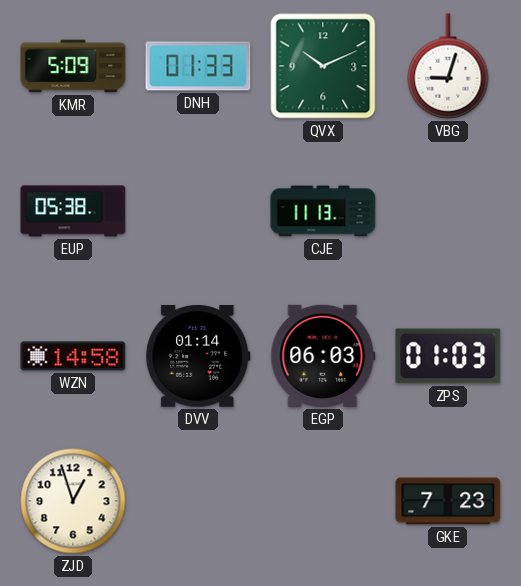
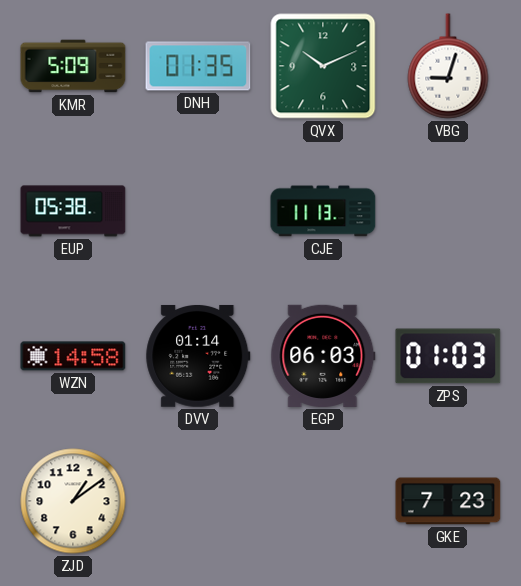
DNH: 01:33 -> 01:35
ZJD: 12:57 -> 1:09
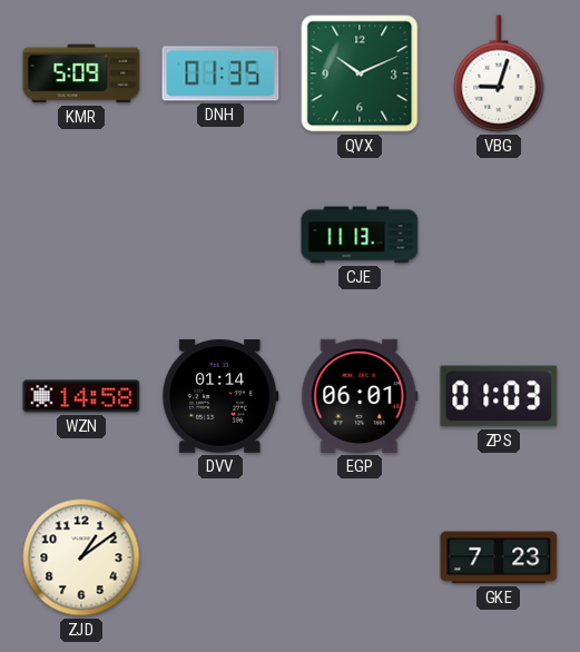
EUP: 05:38 -> none
EGP: 06:03 -> 06:01
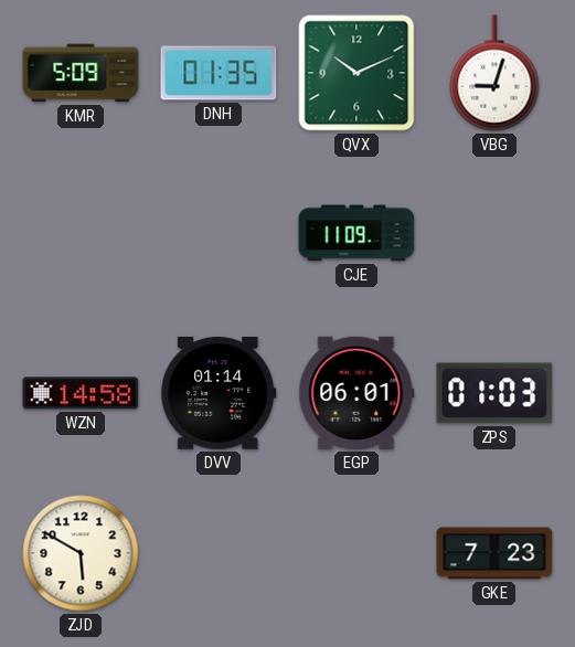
CJE: 11:13 -> 11:09
ZJD: 1:09 -> 5:50
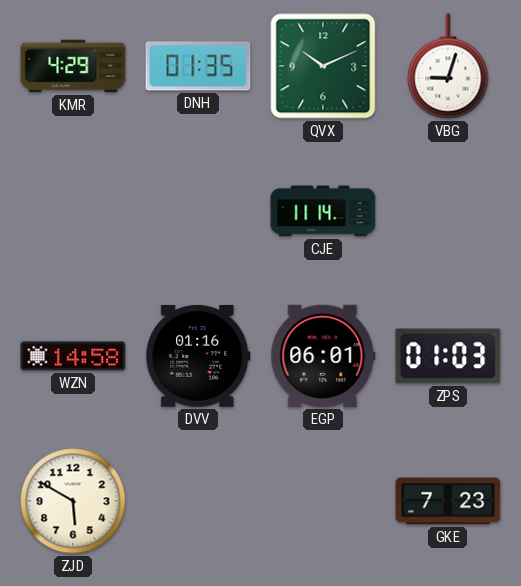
KMR: 5:09 -> 4:29
CJE: 11:09 -> 11:14
DVV: 01:14 -> 01:16
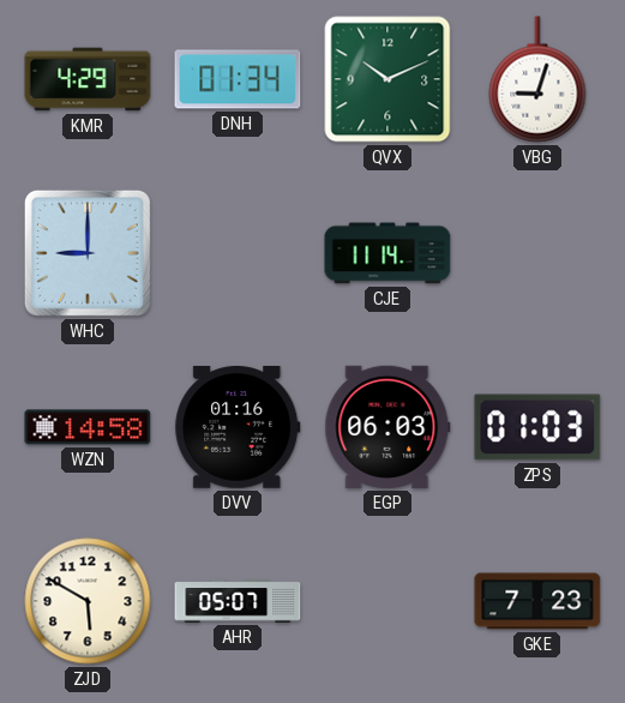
DNH: 01:35 -> 01:34
WHC: none -> 9:00
EGP: 06:01 -> 06:03
AHR: none -> 05:07
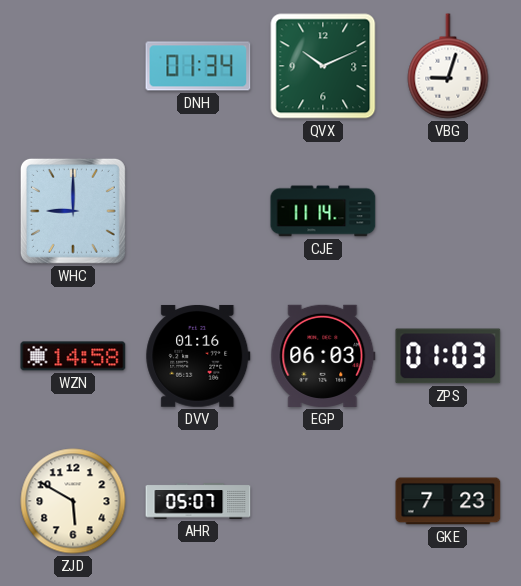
KMR: 4:29 -> none
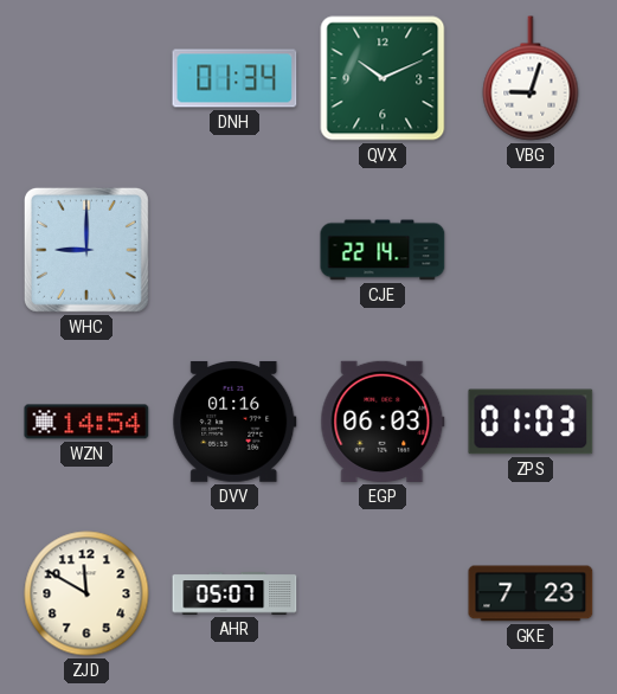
CJE: 11:14 -> 22:14
WZN: 14:58 -> 14:54
ZJD: 5:50 -> 11:50
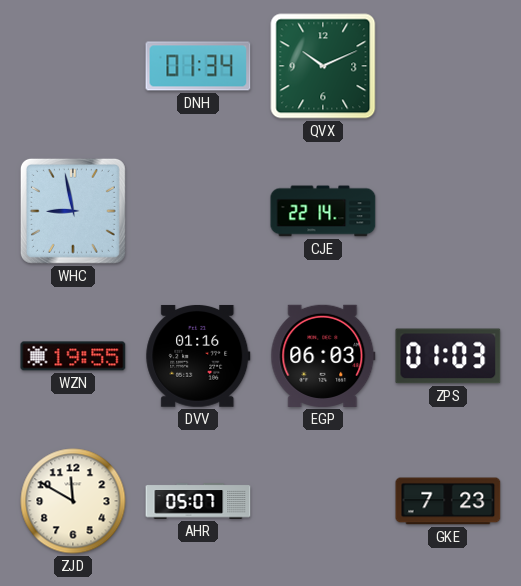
VBG: 9:03 -> none
WHC: 9:00 -> 8:58
WZN: 14:54 -> 19:55
